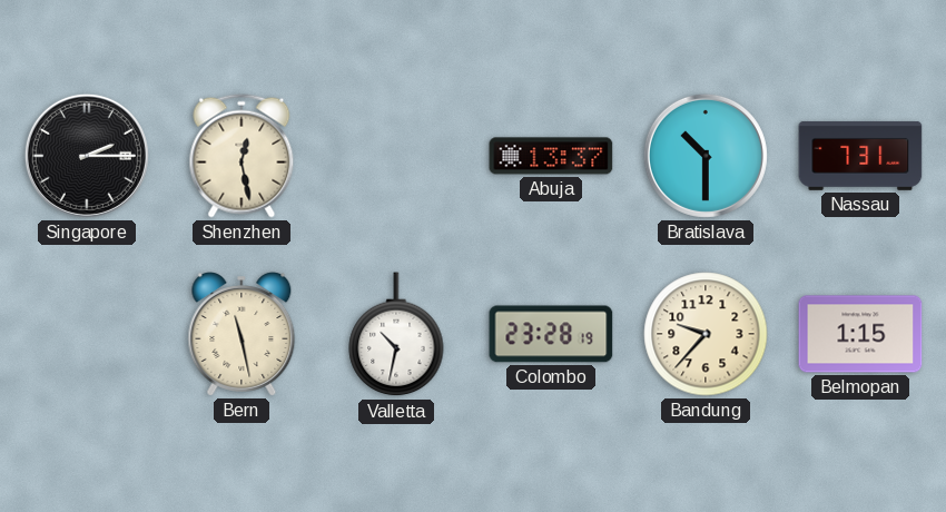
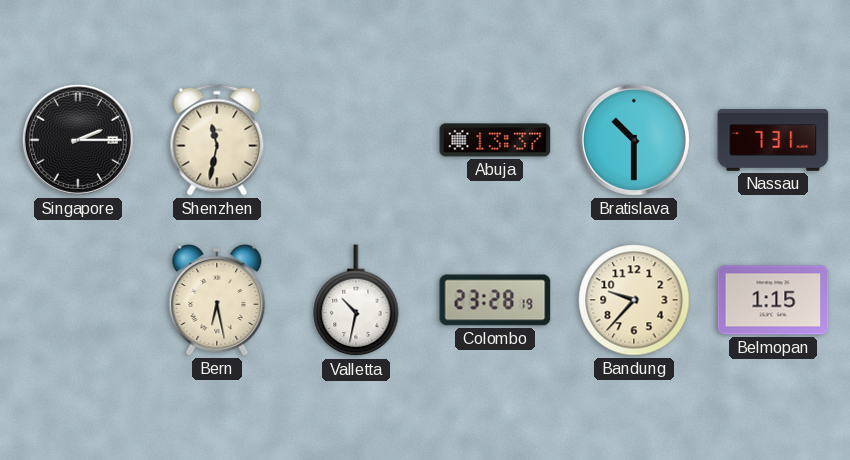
Shenzhen: 12:28 -> 11:32
Bern: 11:28 -> 6:28
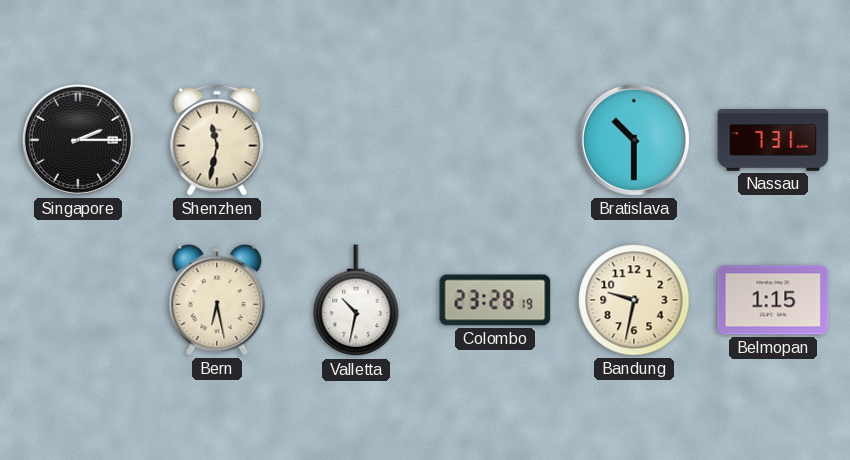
Abuja: 13:37 -> none
Bandung: 9:37 -> 9:32
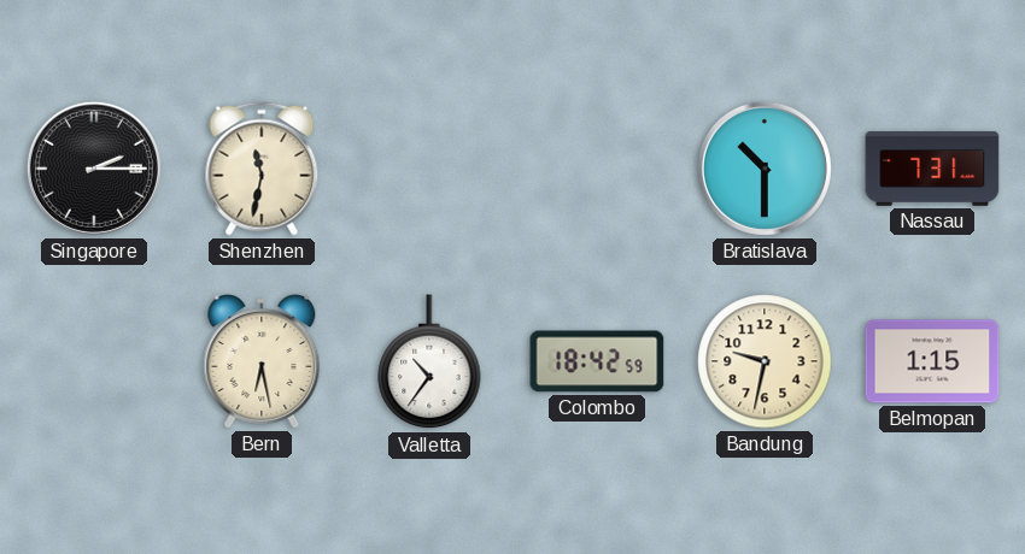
Valletta: 10:32 -> 10:36
Colombo: 23:28 -> 18:42
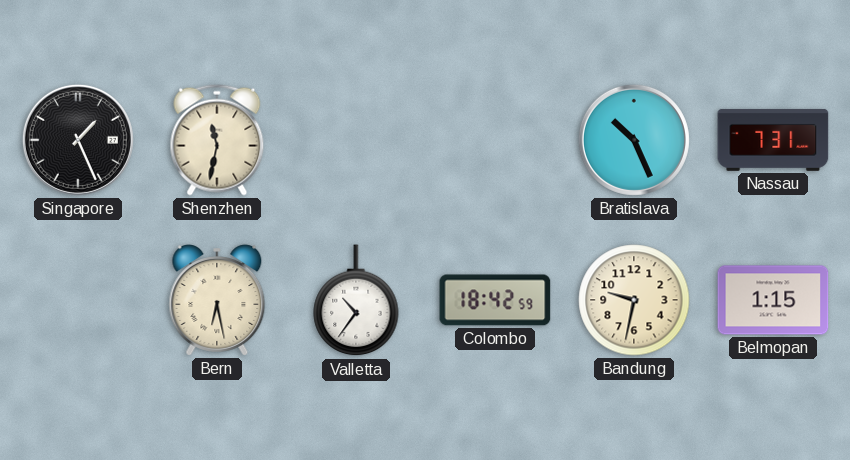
Singapore: 2:15 -> 1:26
Bratislava: 10:30 -> 10:26
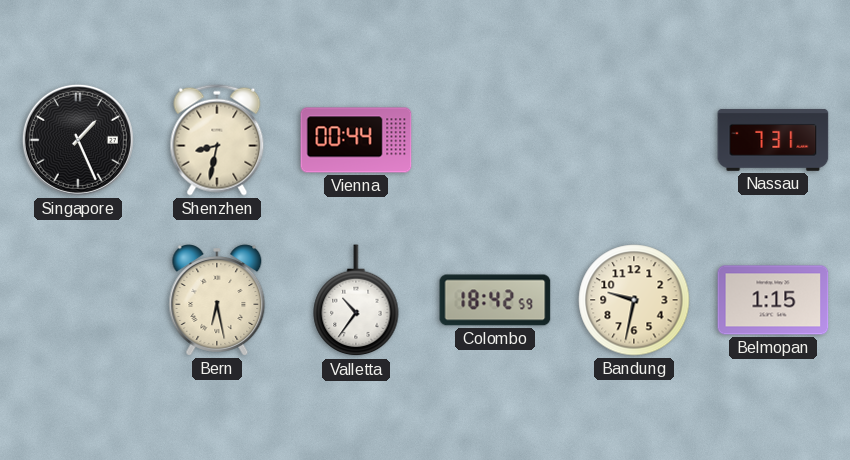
Shenzhen: 11:32 -> 8:32
Vienna: none -> 00:44
Bratislava: 10:26 -> none
